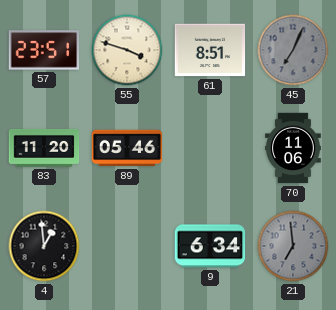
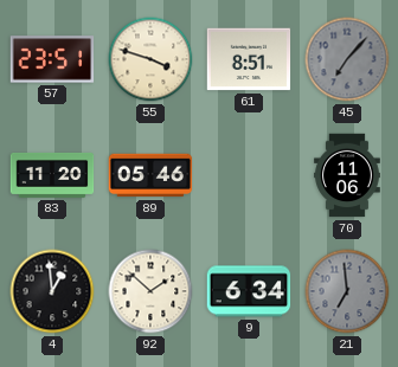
45: 7:04 -> 7:07
92: none -> 1:52
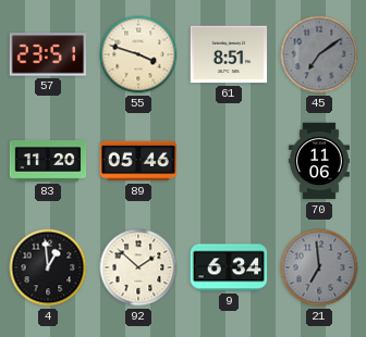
45: 7:07 -> 7:09
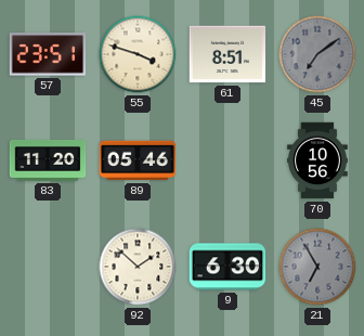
70: 11:06 -> 10:56
4: 12:59 -> none
9: 6:34 -> 6:30
21: 6:59 -> 6:55
